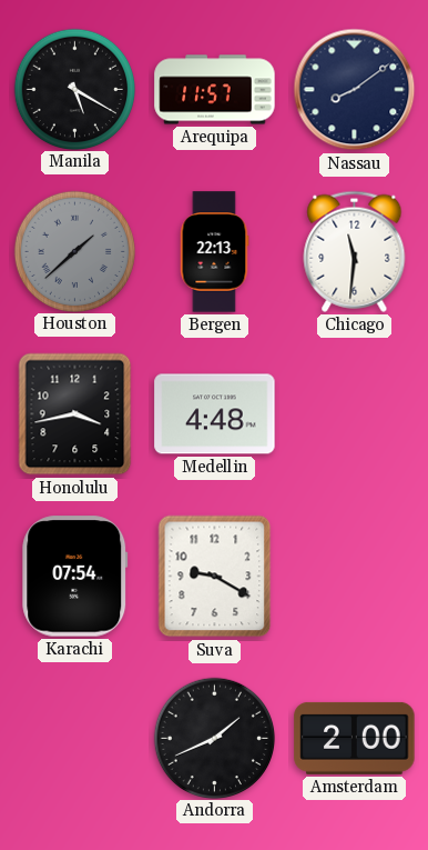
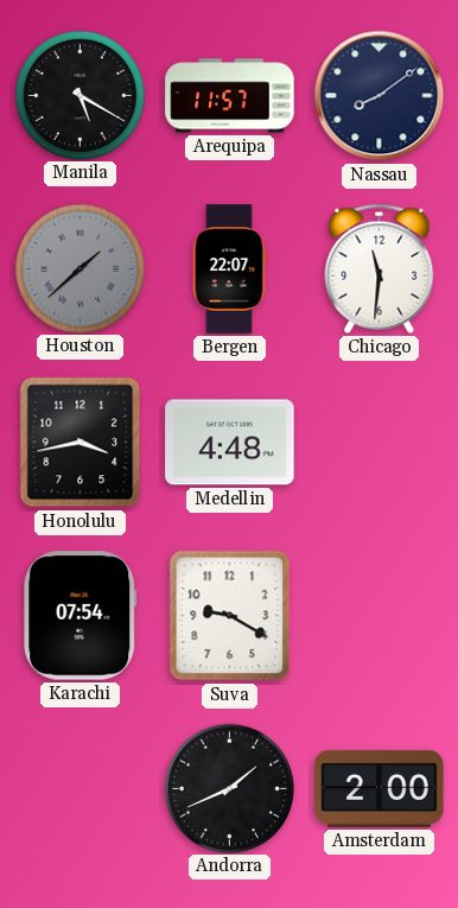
Bergen: 22:13 -> 22:07
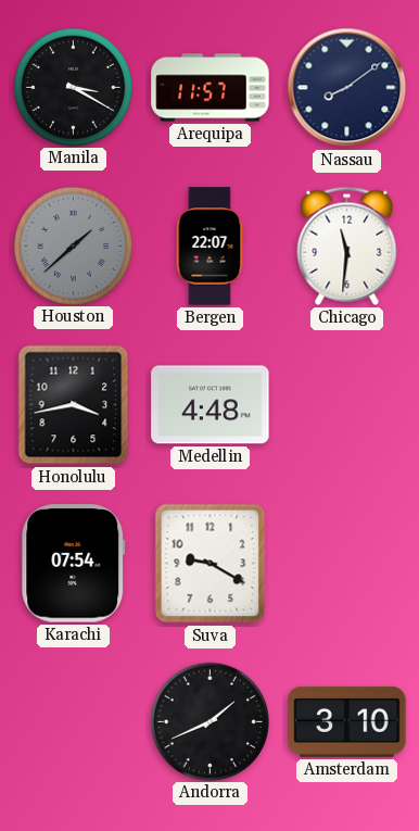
Manila: 5:20 -> 3:20
Amsterdam: 2:00 -> 3:10
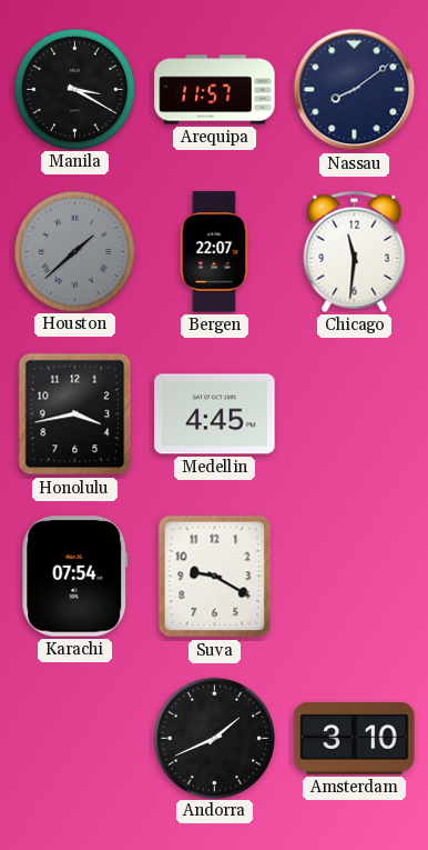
Medellin: 4:48 -> 4:45
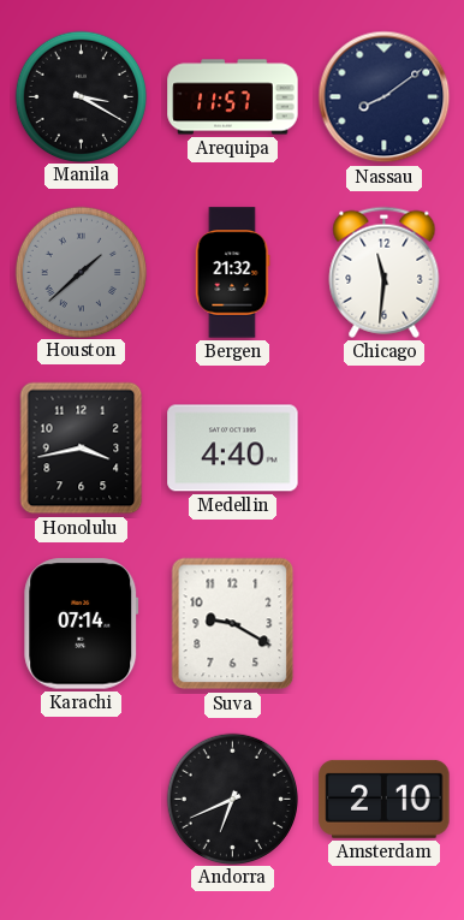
Bergen: 22:07 -> 21:32
Medellin: 4:45 -> 4:40
Karachi: 07:54 -> 07:14
Andorra: 1:41 -> 6:41
Amsterdam: 3:10 -> 2:10
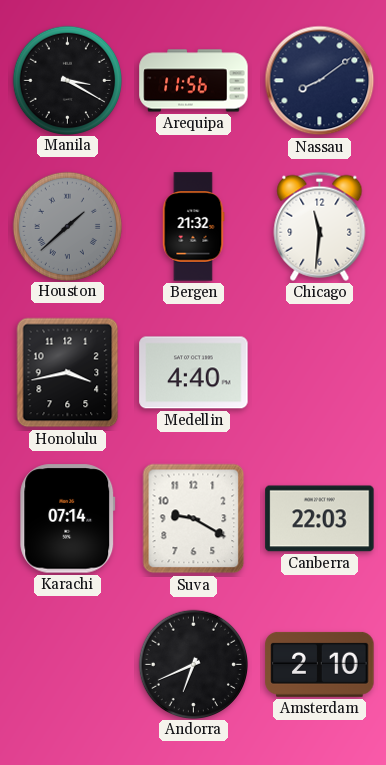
Arequipa: 11:57 -> 11:56
Canberra: none -> 22:03
